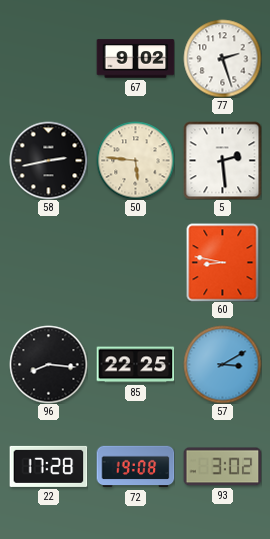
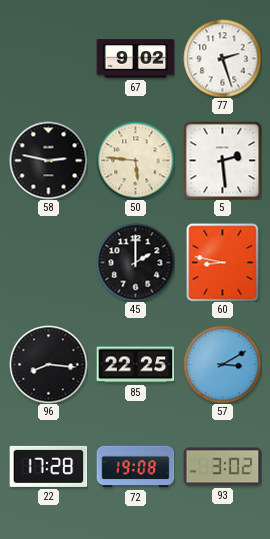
58: 2:43 -> 2:47
45: none -> 2:00
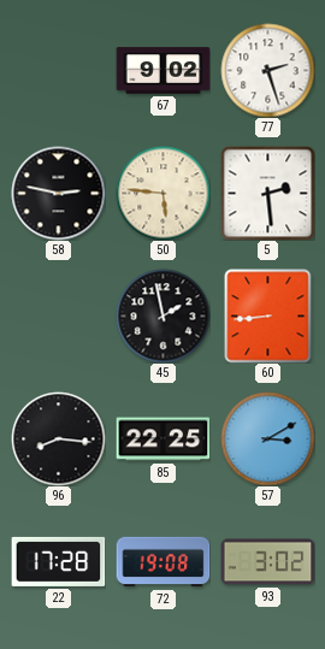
45: 2:00 -> 1:58
60: 8:47 -> 8:44
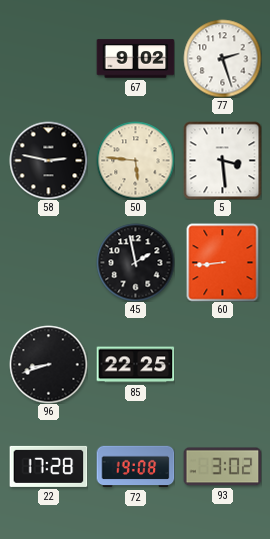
5: 2:29 -> 3:29
96: 8:16 -> 8:42
57: 3:10 -> none
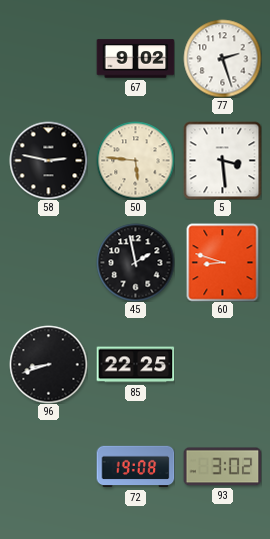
60: 8:44 -> 8:48
22: 17:28 -> none
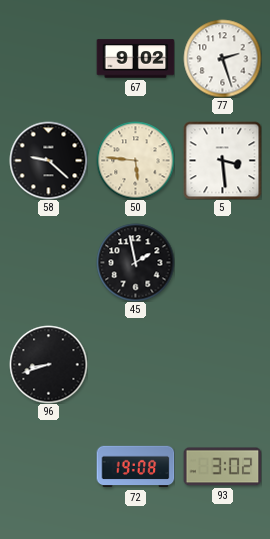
58: 2:47 -> 9:22
60: 8:48 -> none
85: 22:25 -> none
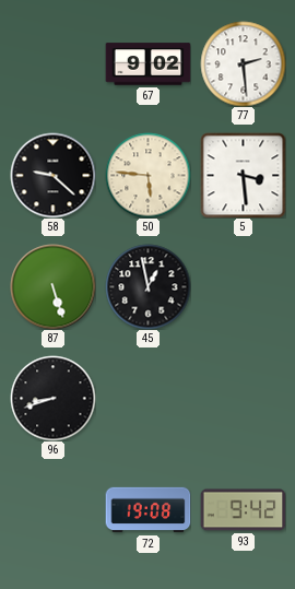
77: 2:27 -> 2:29
87: none -> 5:27
45: 1:58 -> 12:58
93: 3:02 -> 9:42
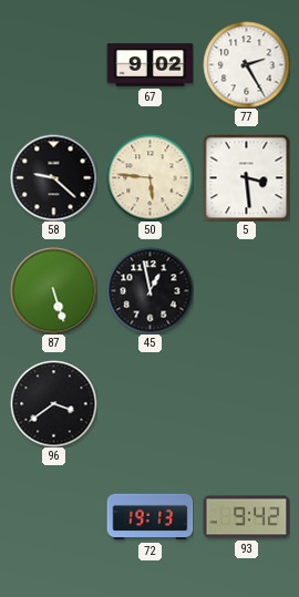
77: 2:29 -> 2:25
96: 8:42 -> 3:39
72: 19:08 -> 19:13
